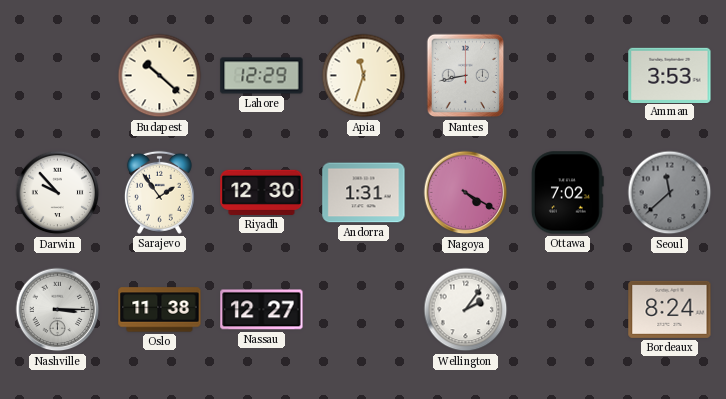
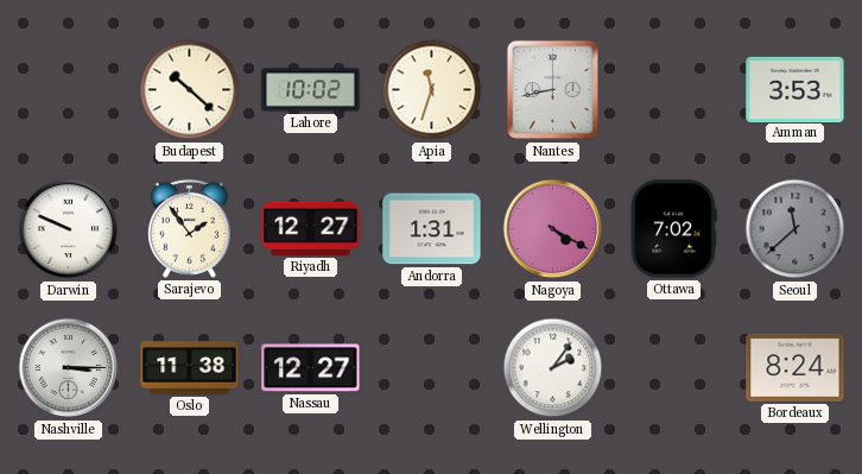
Lahore: 12:29 -> 10:02
Darwin: 9:53 -> 9:49
Riyadh: 12:30 -> 12:27
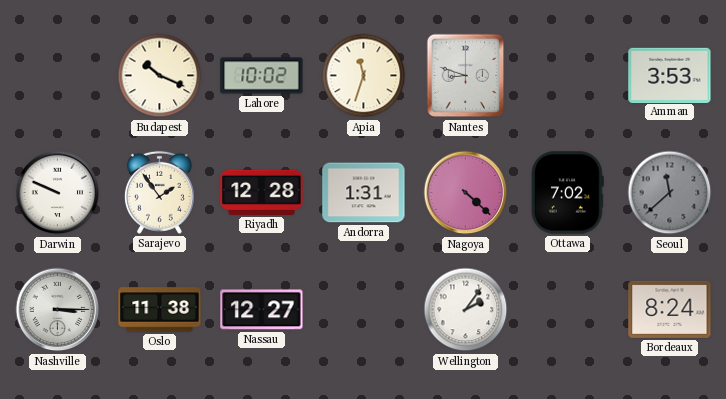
Budapest: 10:22 -> 10:19
Nantes: 8:43 -> 8:48
Riyadh: 12:27 -> 12:28
Nagoya: 4:20 -> 4:22
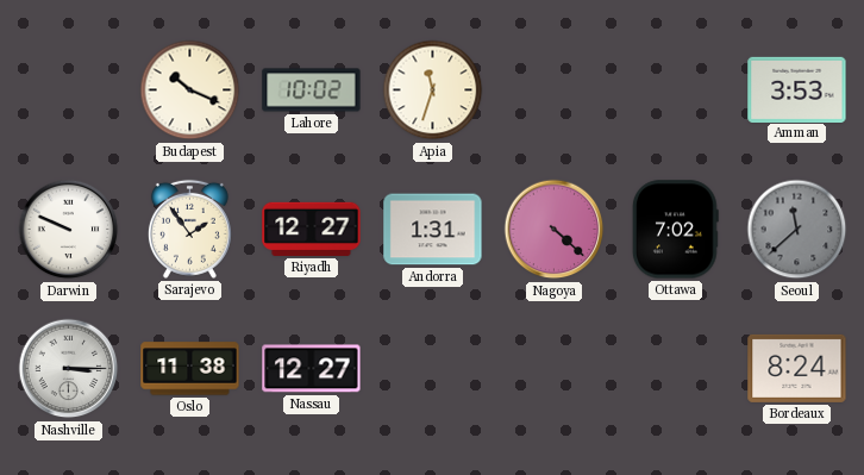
Nantes: 8:48 -> none
Riyadh: 12:28 -> 12:27
Wellington: 2:06 -> none
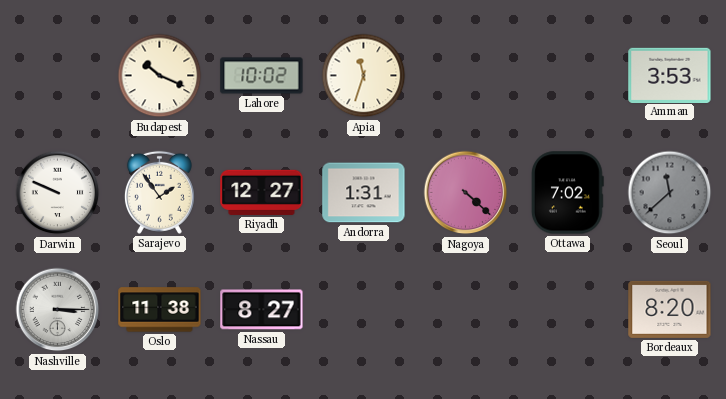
Nassau: 12:27 -> 8:27
Bordeaux: 8:24 -> 8:20
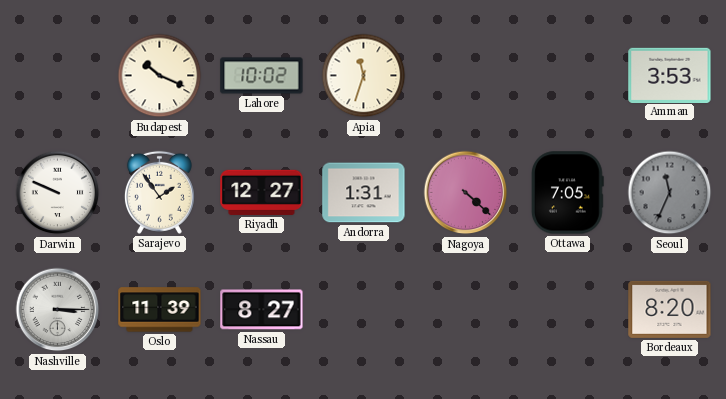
Ottawa: 7:02 -> 7:05
Seoul: 11:38 -> 11:34
Oslo: 11:38 -> 11:39
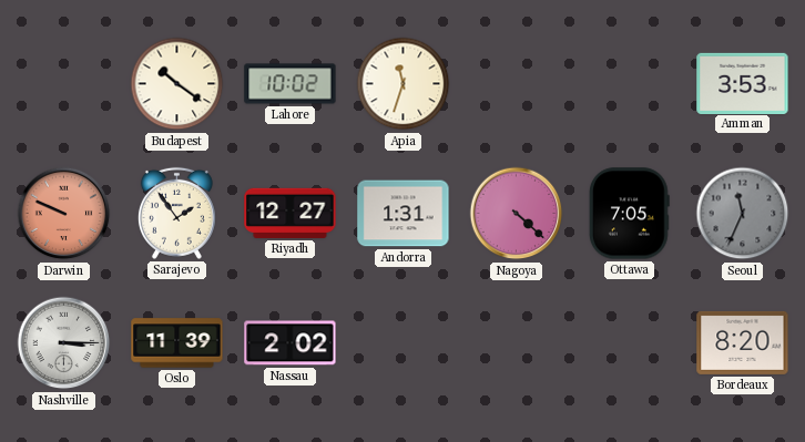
Budapest: 10:19 -> 10:21
Darwin dial: white -> salmon
Nassau: 8:27 -> 2:02
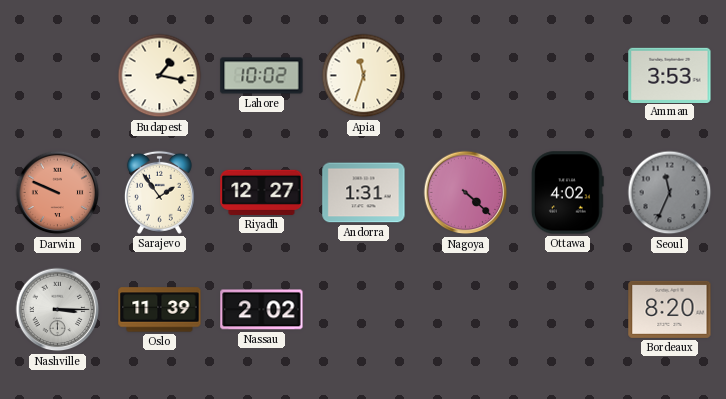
Budapest: 10:21 -> 1:17
Ottawa: 7:05 -> 4:02
